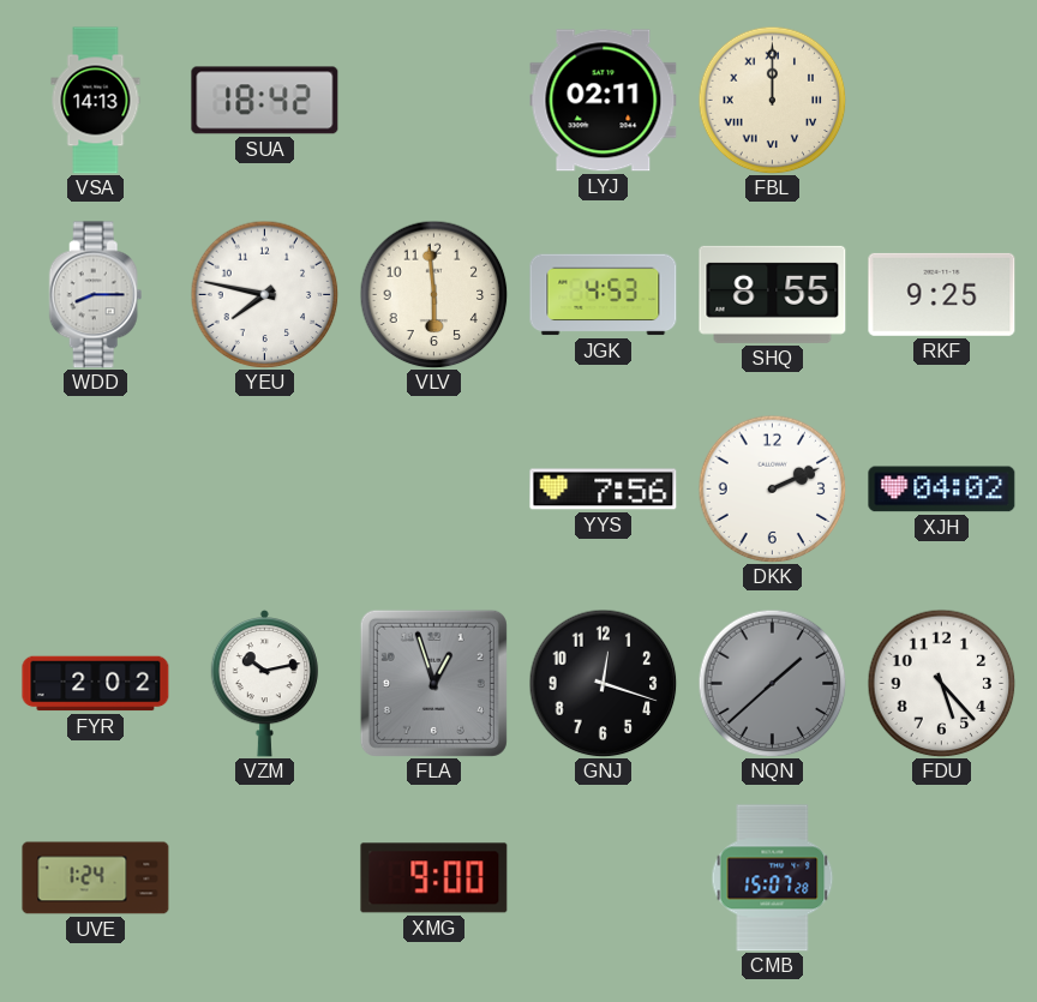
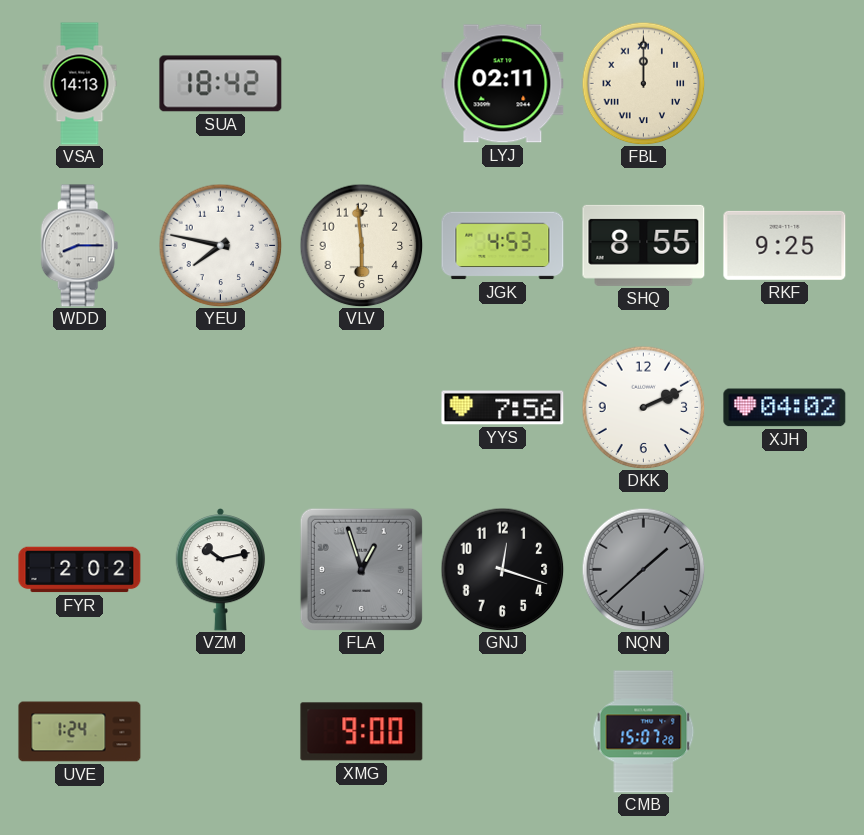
FDU: 5:23 -> none
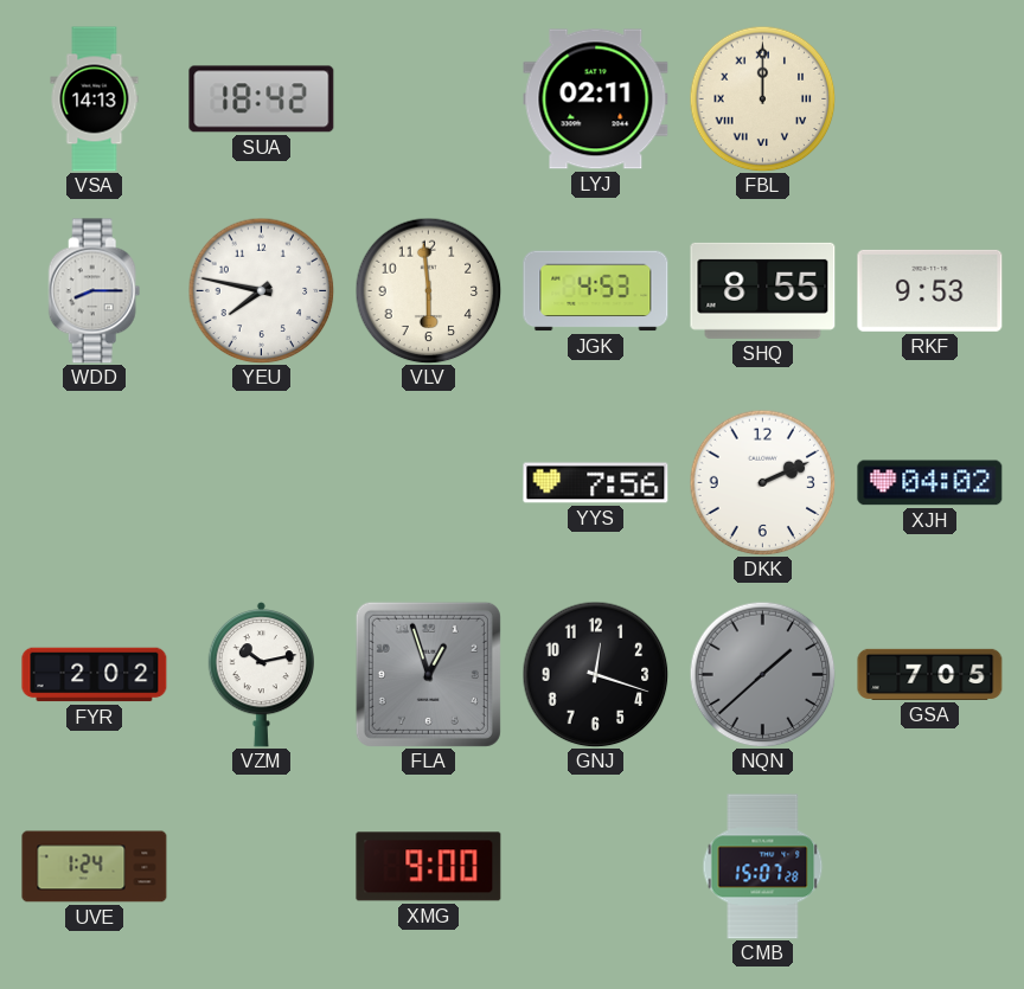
RKF: 9:25 -> 9:53
GSA: none -> 7:05
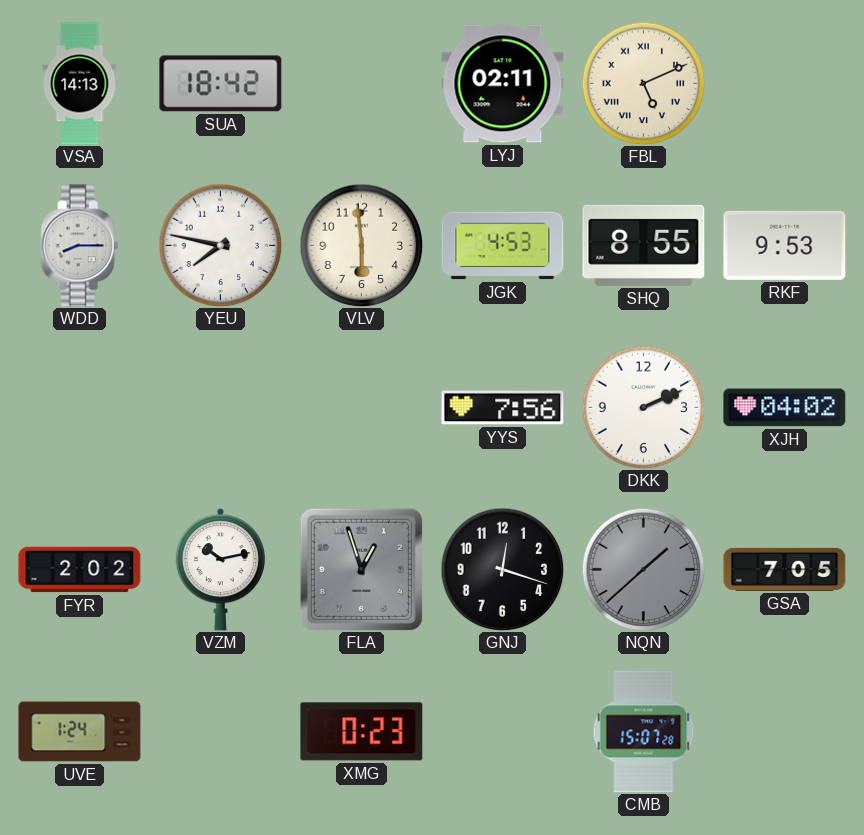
FBL: 12:00 -> 5:11
XMG: 9:00 -> 0:23
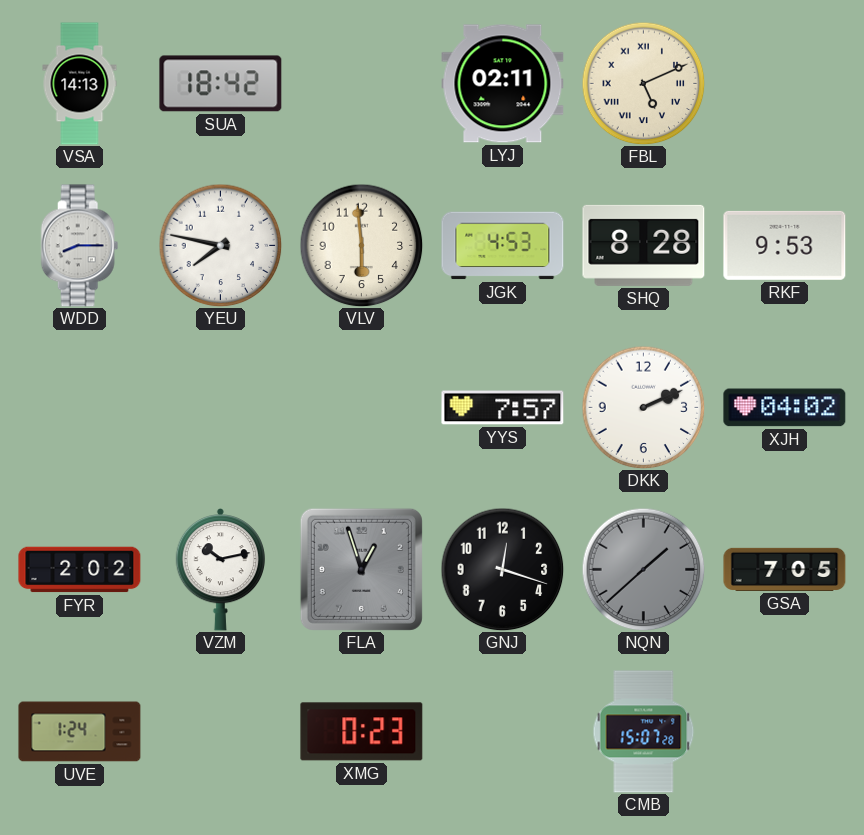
SHQ: 8:55 -> 8:28
YYS: 7:56 -> 7:57
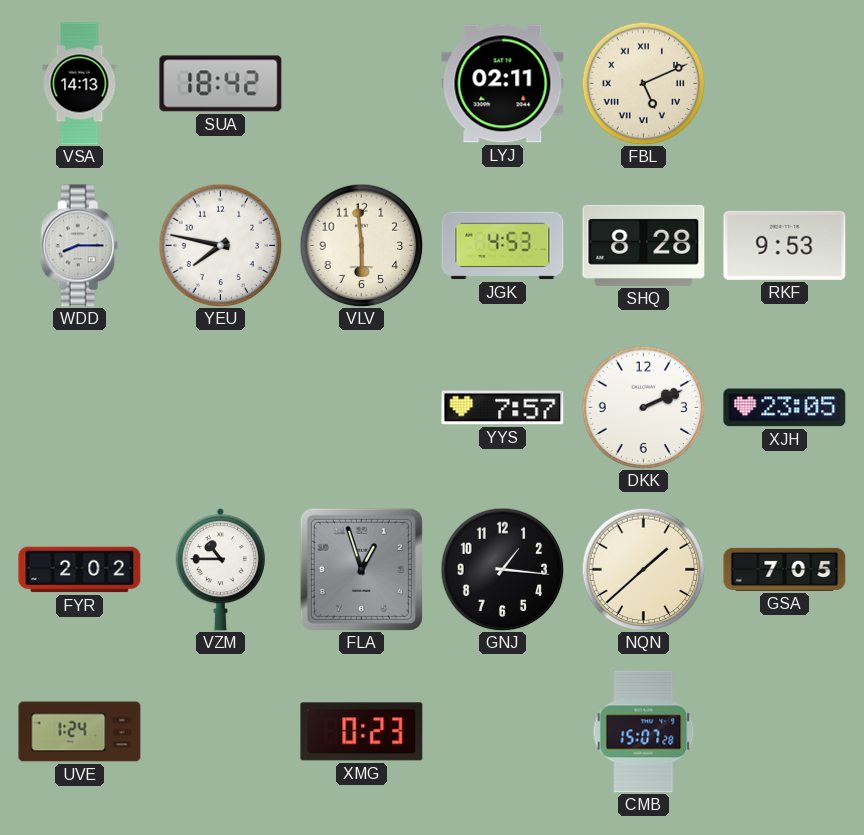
XJH: 04:02 -> 23:05
VZM: 10:13 -> 10:45
GNJ: 12:18 -> 1:16
NQN dial: grey -> cream
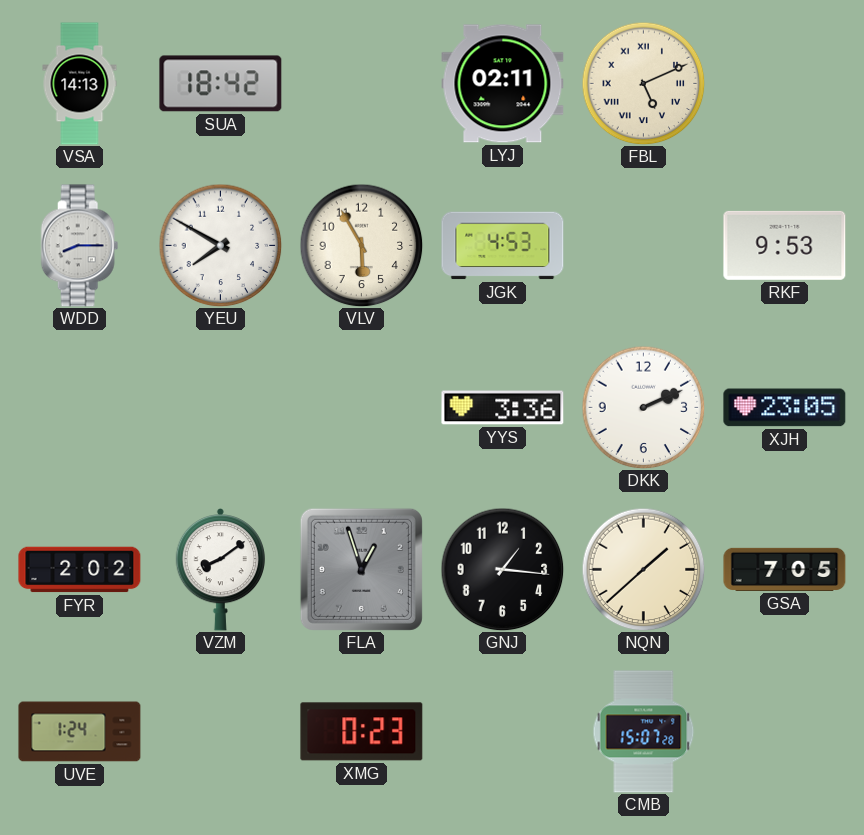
YEU: 7:47 -> 7:50
VLV: 5:59 -> 5:55
SHQ: 8:28 -> none
YYS: 7:57 -> 3:36
VZM: 10:45 -> 8:09
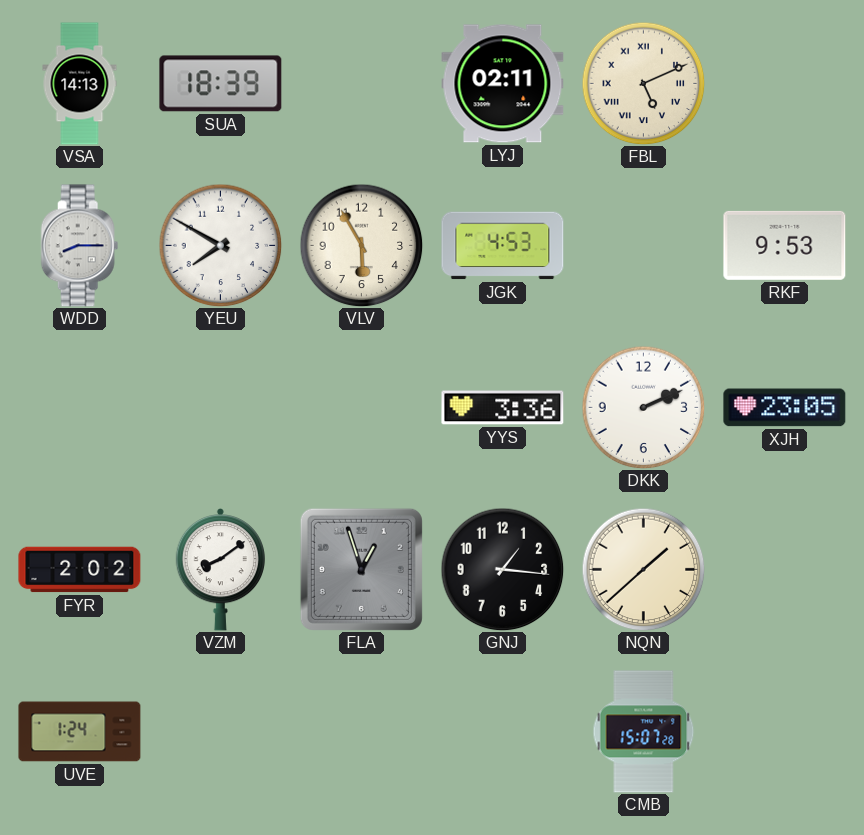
SUA: 18:42 -> 18:39
GSA: 7:05 -> none
XMG: 0:23 -> none
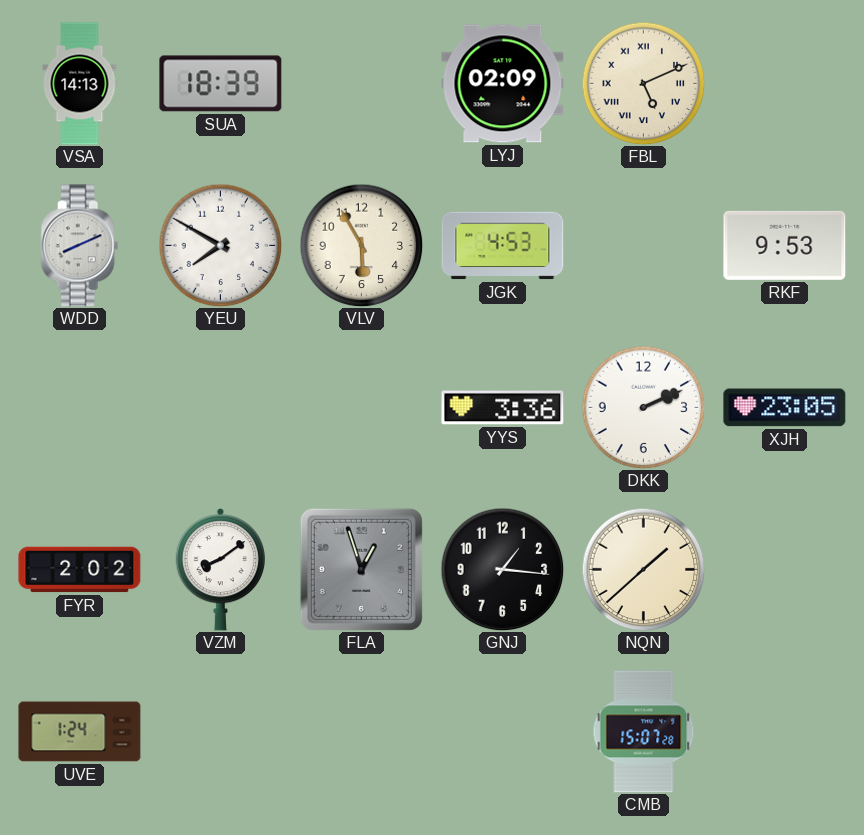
LYJ: 02:11 -> 02:09
WDD: 8:15 -> 8:11
